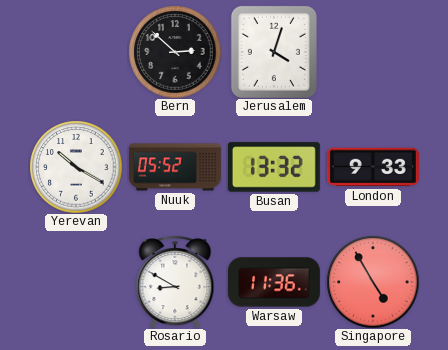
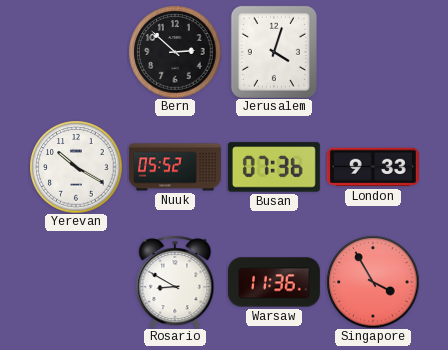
Busan: 13:32 -> 07:36
Singapore: 4:55 -> 3:55
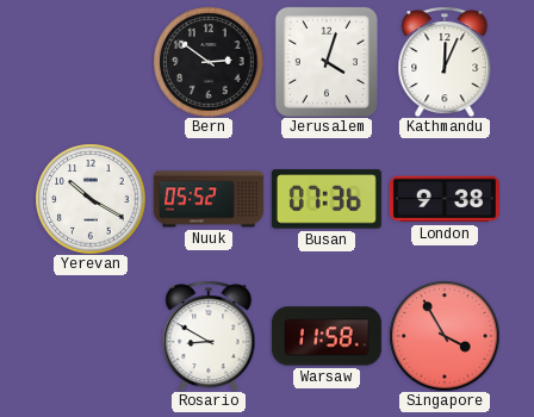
Bern: 2:52 -> 2:51
Kathmandu: none -> 12:04
London: 9:33 -> 9:38
Warsaw: 11:36 -> 11:58
